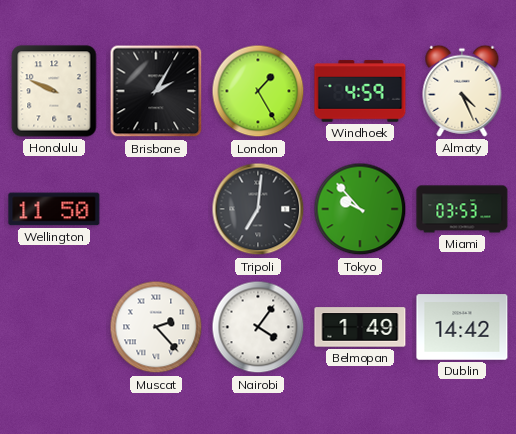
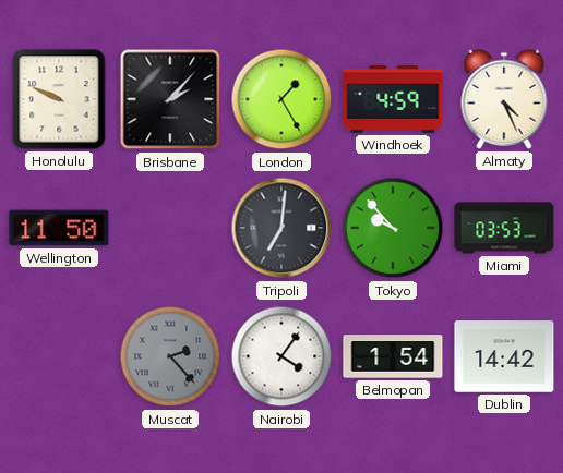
Brisbane: 2:05 -> 2:07
Muscat dial: white -> grey
Belmopan: 1:49 -> 1:54
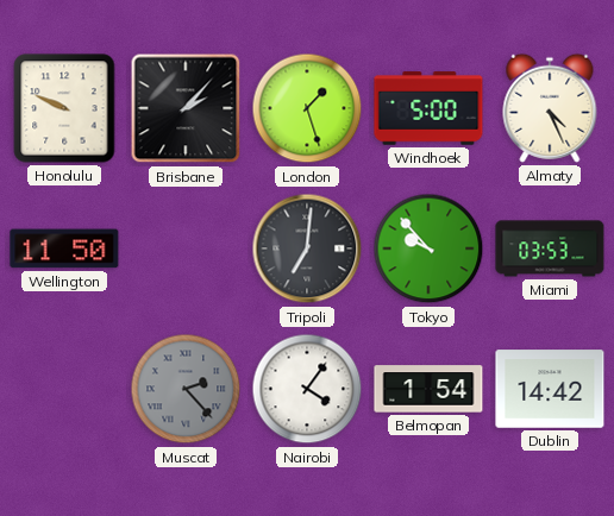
London: 1:25 -> 1:27
Windhoek: 4:59 -> 5:00
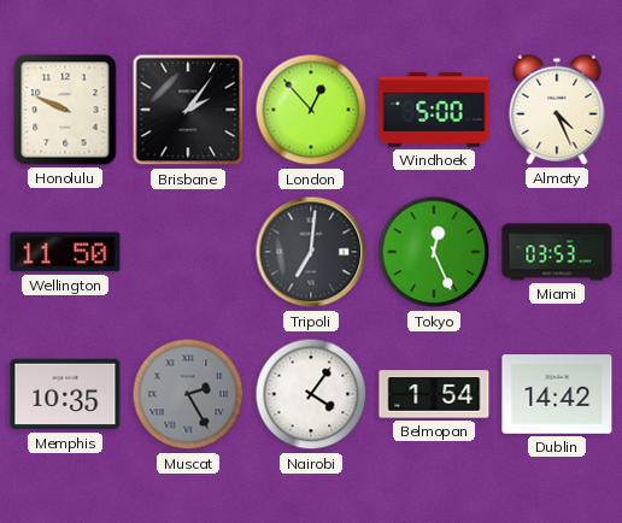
Brisbane: 2:07 -> 2:06
London: 1:27 -> 12:53
Tokyo: 9:53 -> 12:26
Memphis: none -> 10:35
Muscat: 2:23 -> 2:25
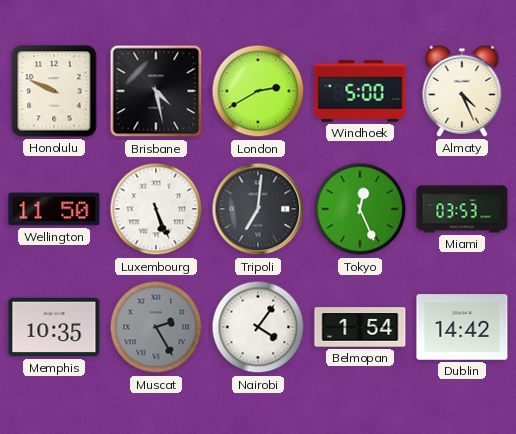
Brisbane: 2:06 -> 4:28
London: 12:53 -> 2:40
Luxembourg: none -> 5:26
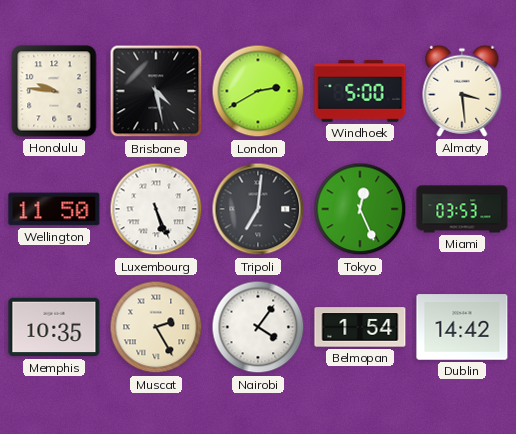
Honolulu: 9:49 -> 9:46
Almaty: 4:26 -> 3:29
Muscat dial: grey -> cream
